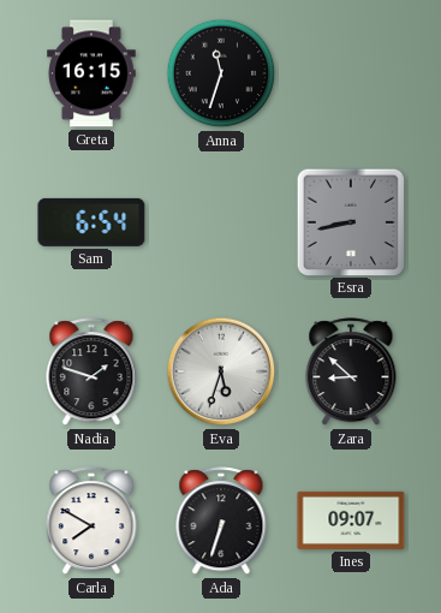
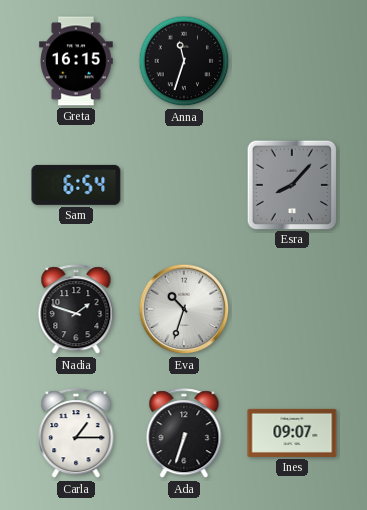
Esra: 8:43 -> 8:07
Eva: 5:33 -> 10:33
Zara: 8:52 -> none
Carla: 7:50 -> 1:15
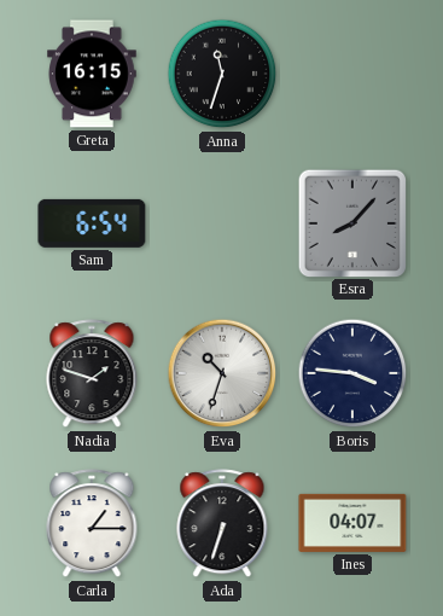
Boris: none -> 3:46
Ines: 09:07 -> 04:07
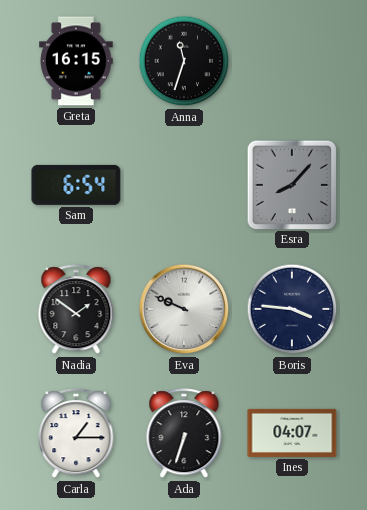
Nadia: 1:48 -> 1:51
Eva: 10:33 -> 9:49
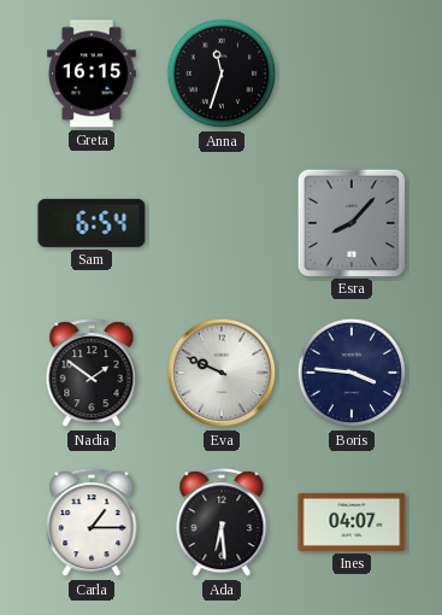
Ada: 6:33 -> 6:29
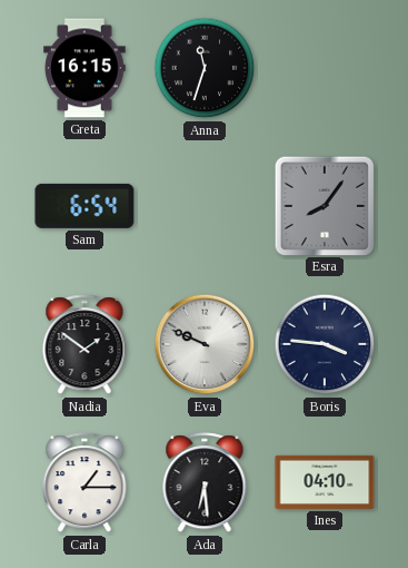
Esra: 8:07 -> 8:06
Ines: 04:07 -> 04:10
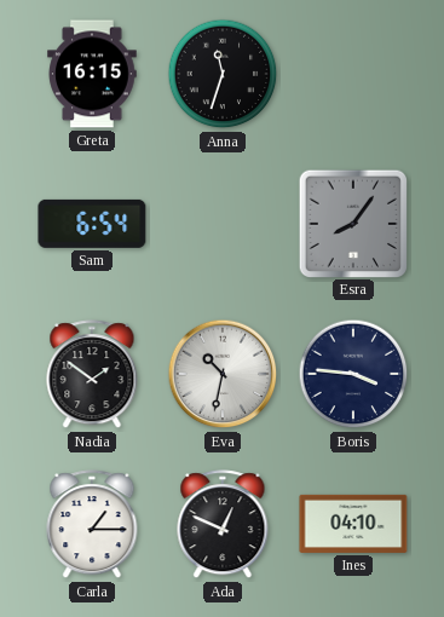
Eva: 9:49 -> 10:32
Ada: 6:29 -> 12:49
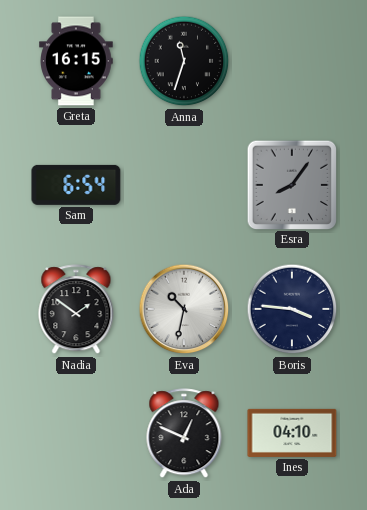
Carla: 1:15 -> none
